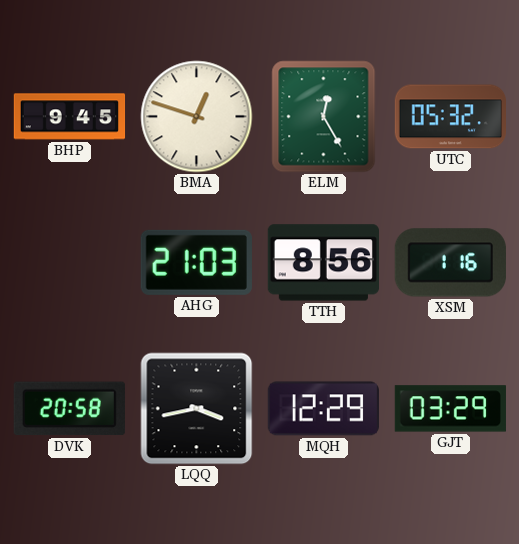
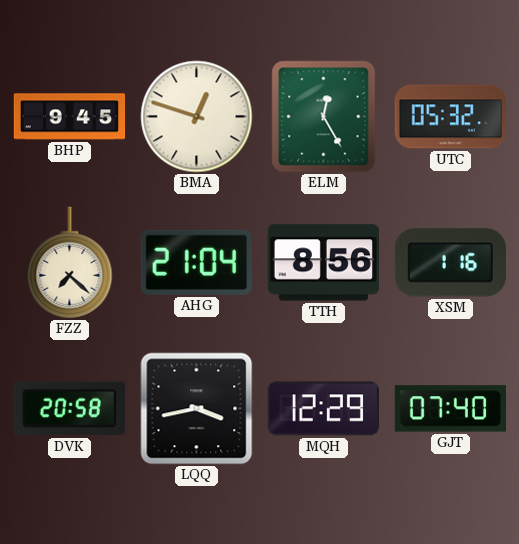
FZZ: none -> 7:22
AHG: 21:03 -> 21:04
GJT: 03:29 -> 07:40
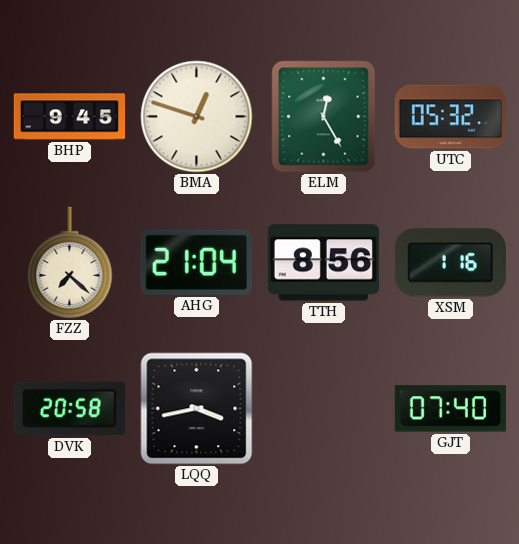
MQH: 12:29 -> none
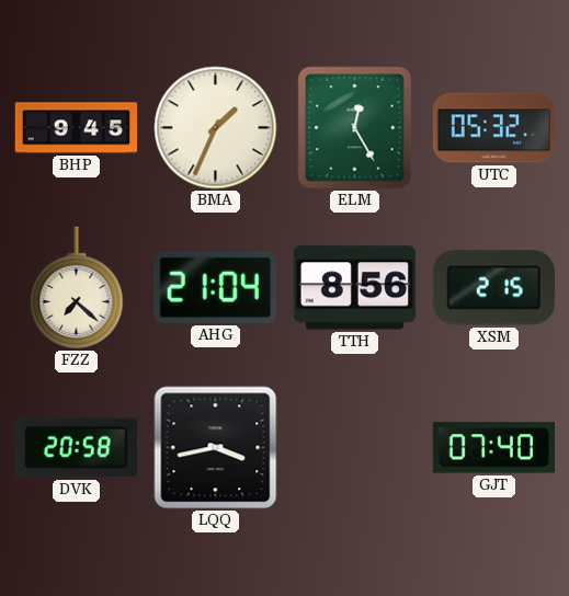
BMA: 12:48 -> 1:34
XSM: 1:16 -> 2:15
